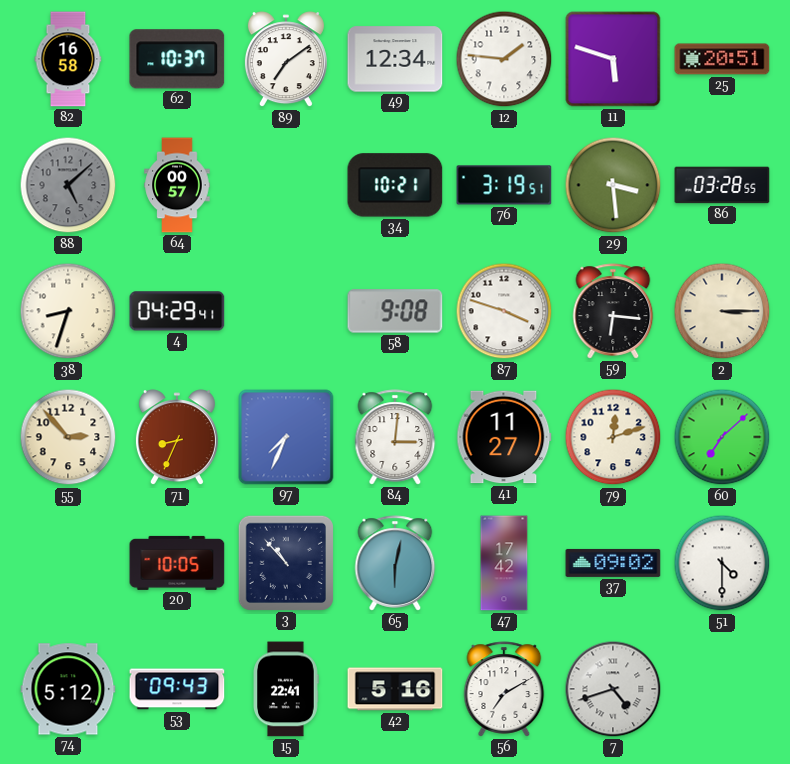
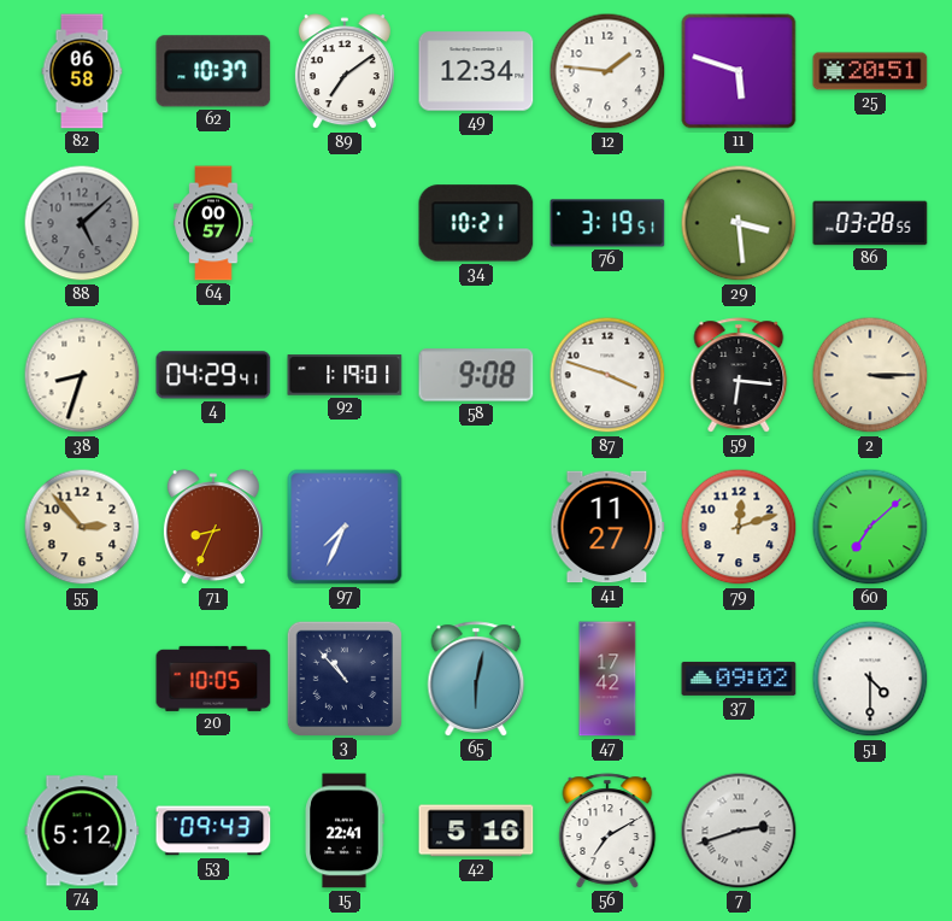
82: 16:58 -> 06:58
92: none -> 1:19
84: 3:01 -> none
7: 4:42 -> 2:42
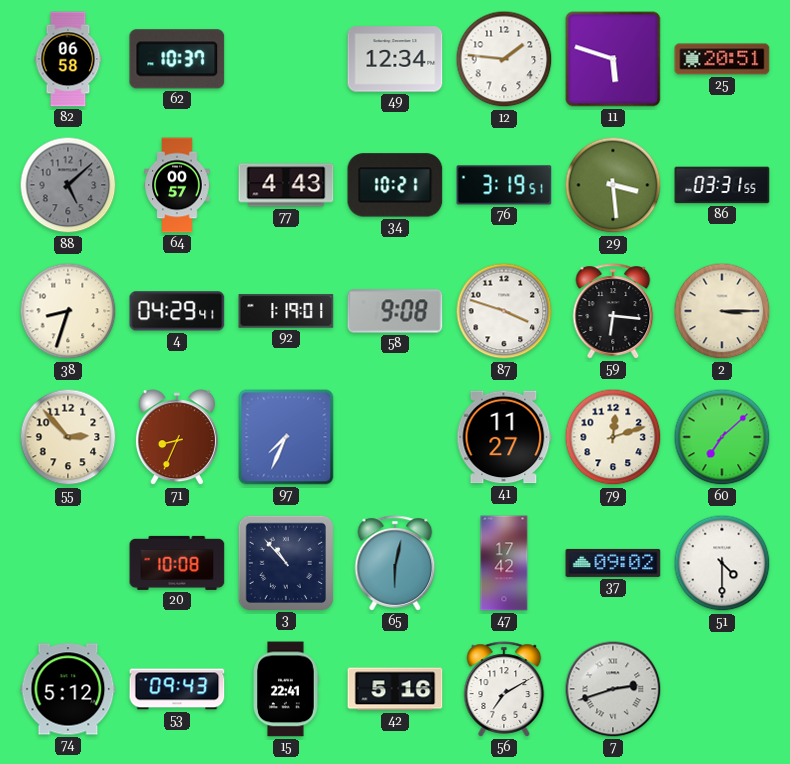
89: 7:09 -> none
77: none -> 4:43
86: 03:28 -> 03:31
20: 10:05 -> 10:08
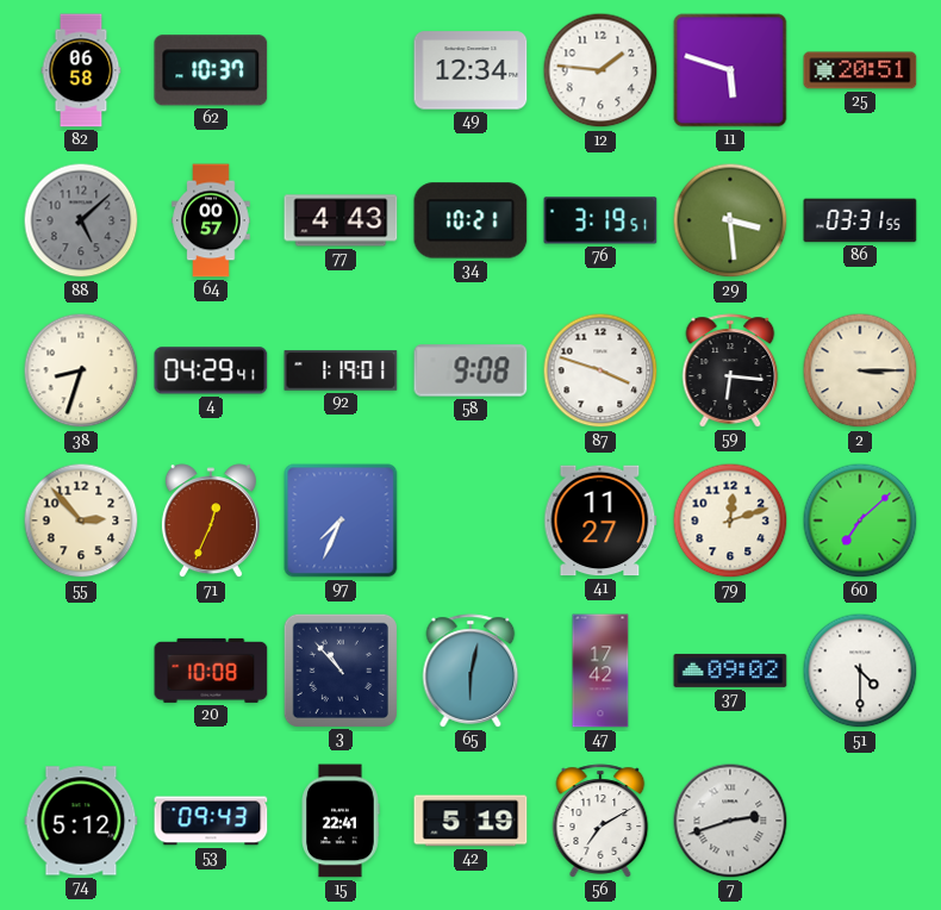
71: 8:34 -> 12:34
42: 5:16 -> 5:19
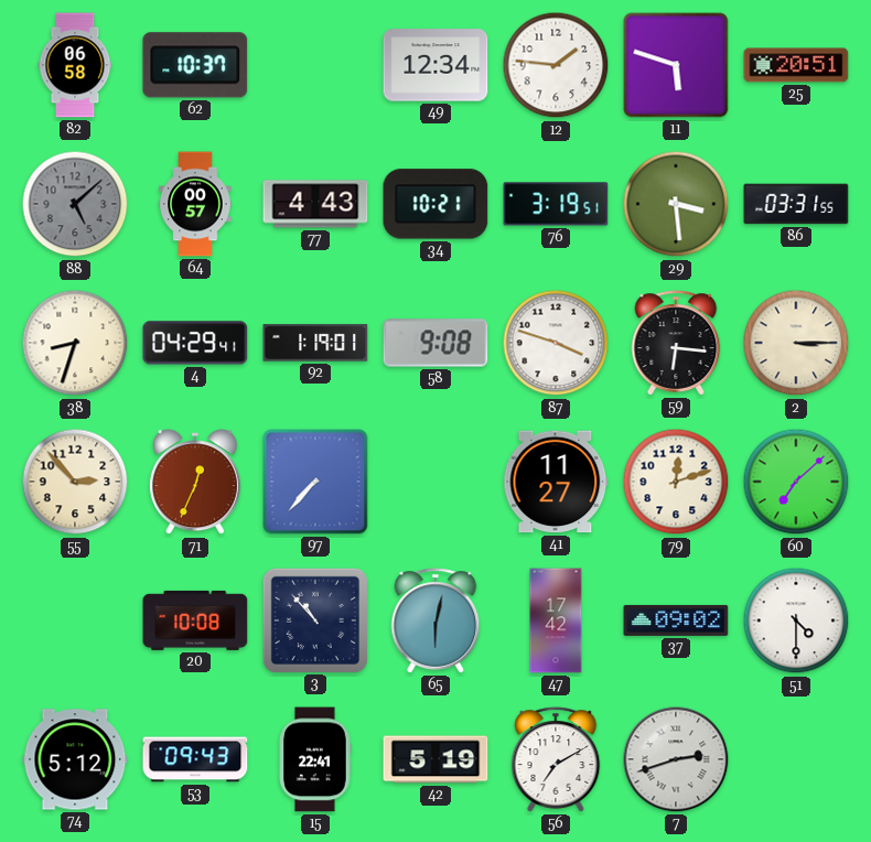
97: 7:34 -> 7:37
